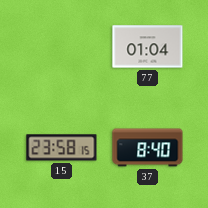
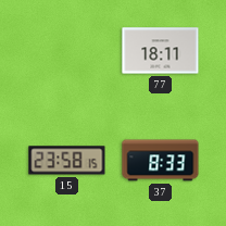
77: 01:04 -> 18:11
37: 8:40 -> 8:33
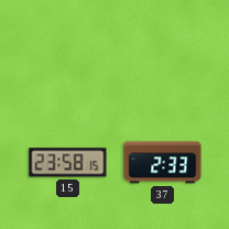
77: 18:11 -> none
37: 8:33 -> 2:33
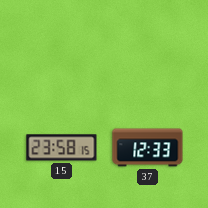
37: 2:33 -> 12:33
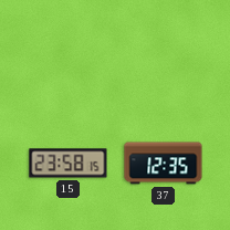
37: 12:33 -> 12:35
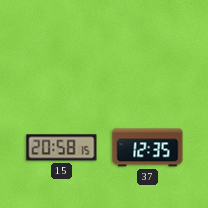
15: 23:58 -> 20:58
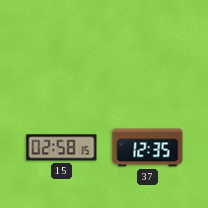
15: 20:58 -> 02:58
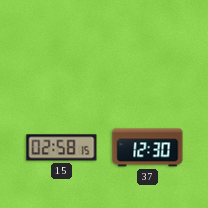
37: 12:35 -> 12:30
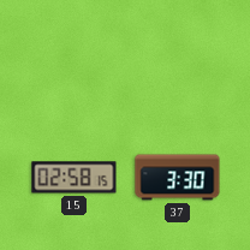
37: 12:30 -> 3:30
